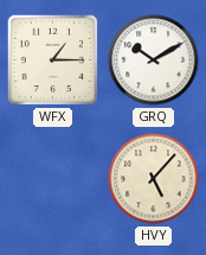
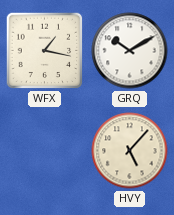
WFX: 1:15 -> 1:17
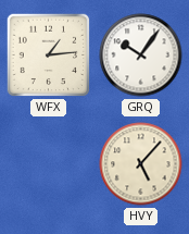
WFX: 1:17 -> 1:14
GRQ: 10:10 -> 10:06
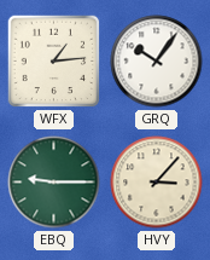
EBQ: none -> 9:15
HVY: 5:07 -> 3:07
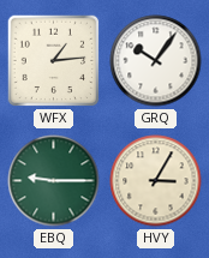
HVY: 3:07 -> 3:05
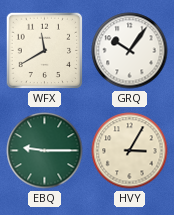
WFX: 1:14 -> 11:40
